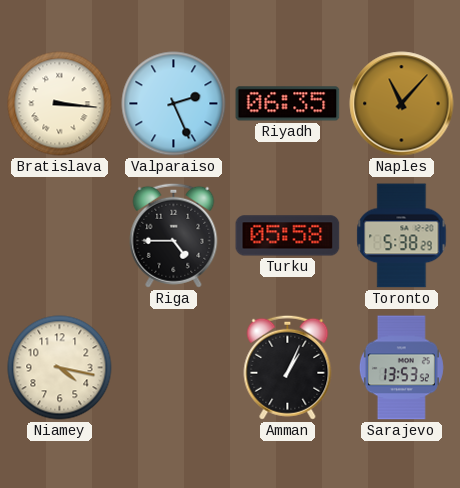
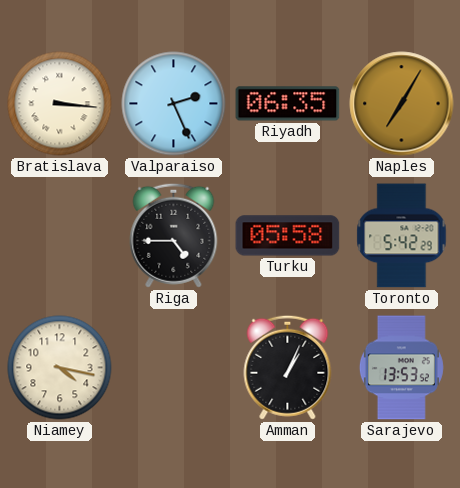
Naples: 11:07 -> 7:05
Toronto: 5:38 -> 5:42
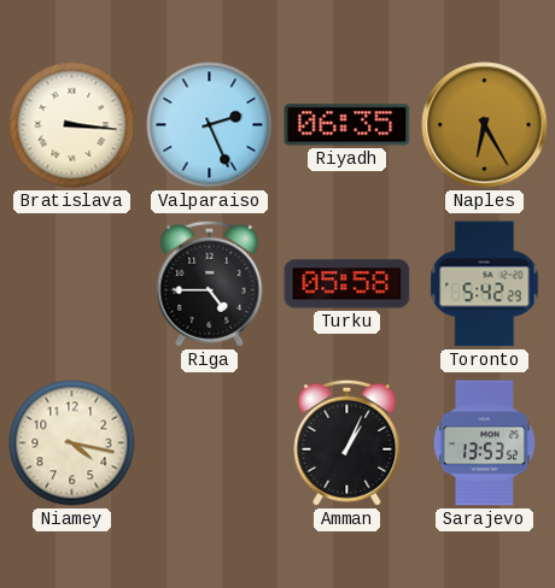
Naples: 7:05 -> 6:25
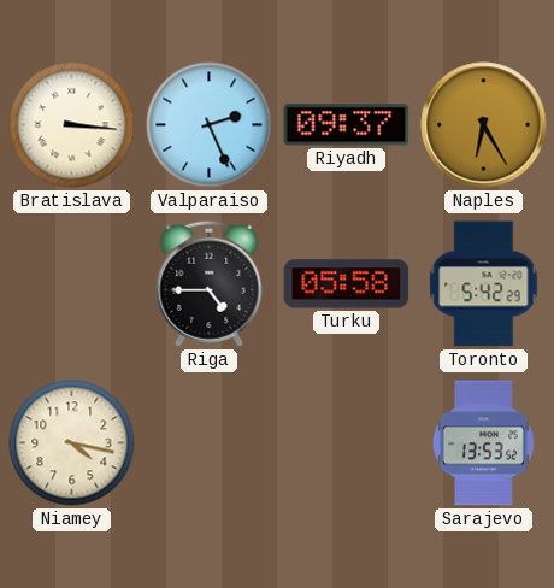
Riyadh: 06:35 -> 09:37
Amman: 1:04 -> none
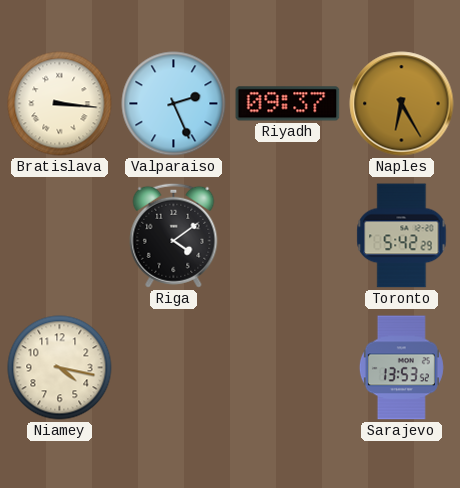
Riga: 4:45 -> 4:09
Turku: 05:58 -> none
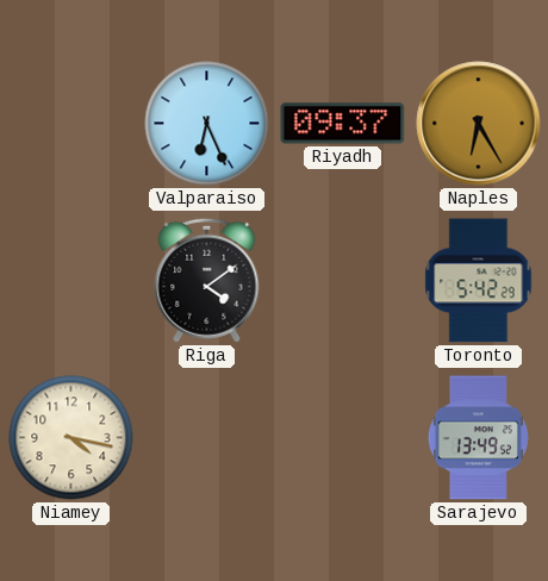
Bratislava: 3:16 -> none
Valparaiso: 2:26 -> 6:26
Sarajevo: 13:53 -> 13:49
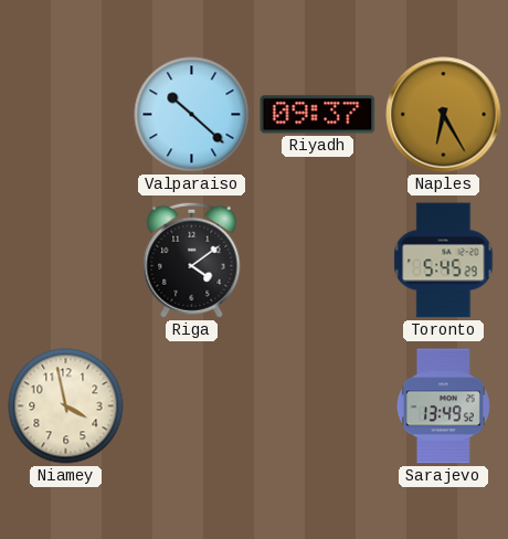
Valparaiso: 6:26 -> 10:22
Toronto: 5:42 -> 5:45
Niamey: 4:17 -> 3:58
